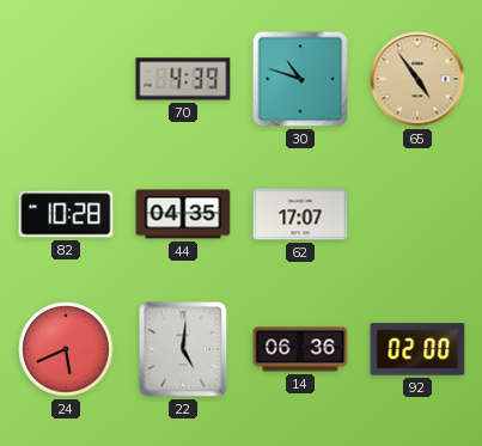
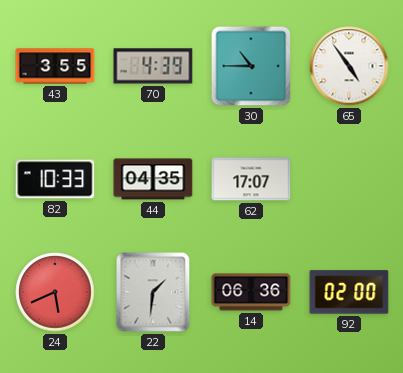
43: none -> 3:55
30: 10:48 -> 10:45
65 dial: champagne -> white
82: 10:28 -> 10:33
22: 5:01 -> 1:31
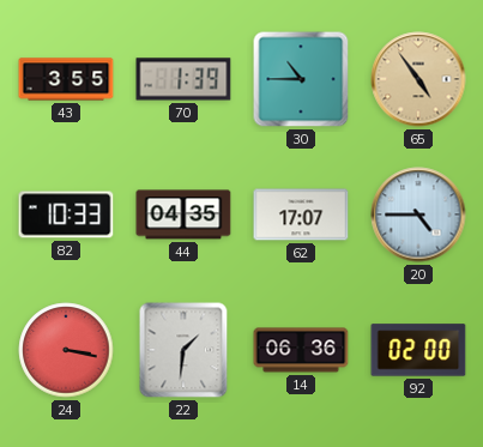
70: 4:39 -> 1:39
65 dial: white -> champagne
20: none -> 4:45
24: 5:41 -> 3:17
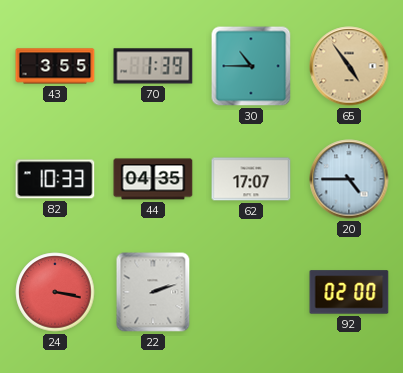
22: 1:31 -> 2:12
14: 06:36 -> none
